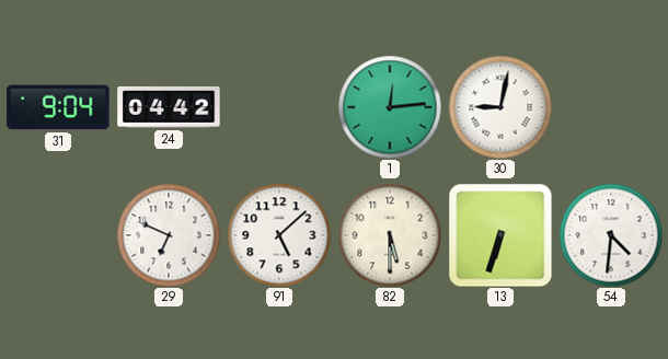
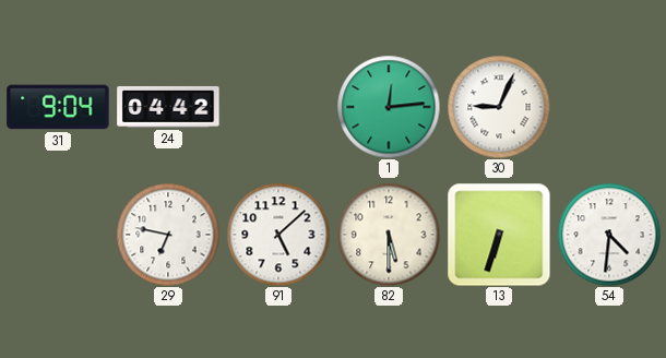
30: 9:02 -> 9:04
29: 6:49 -> 6:47
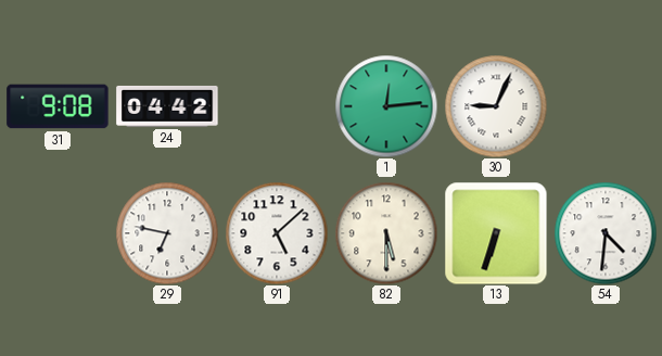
31: 9:04 -> 9:08
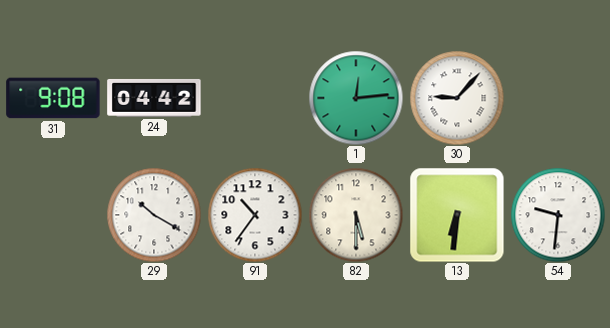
30: 9:04 -> 9:07
29: 6:47 -> 10:20
91: 5:08 -> 10:36
13: 6:33 -> 6:31
54: 4:31 -> 9:31
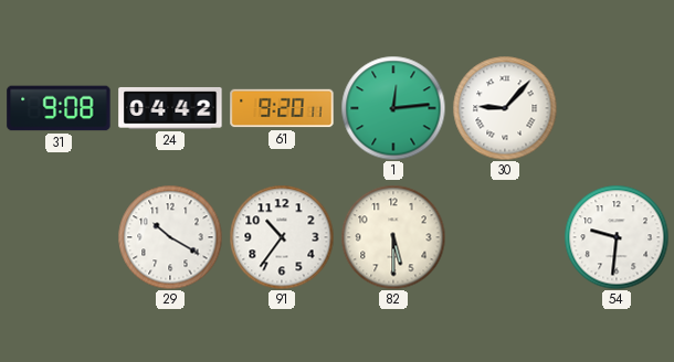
61: none -> 9:20
13: 6:31 -> none
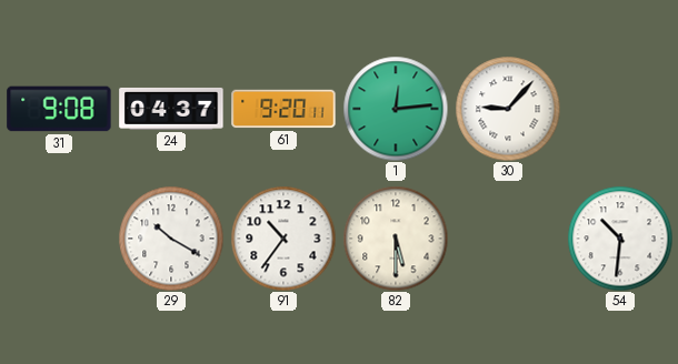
24: 04:42 -> 04:37
54: 9:31 -> 10:31
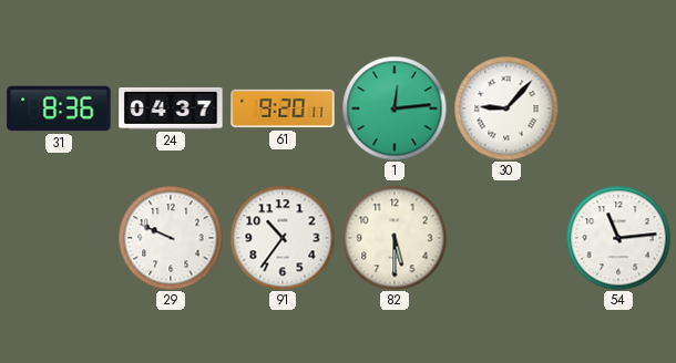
31: 9:08 -> 8:36
29: 10:20 -> 9:49
54: 10:31 -> 11:14
